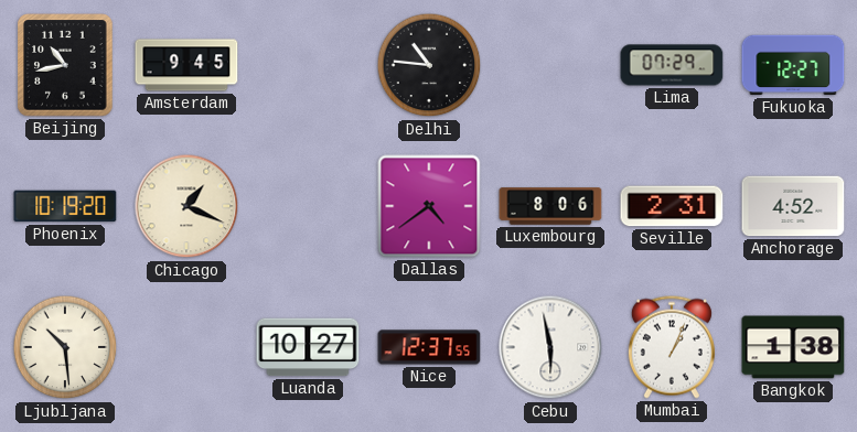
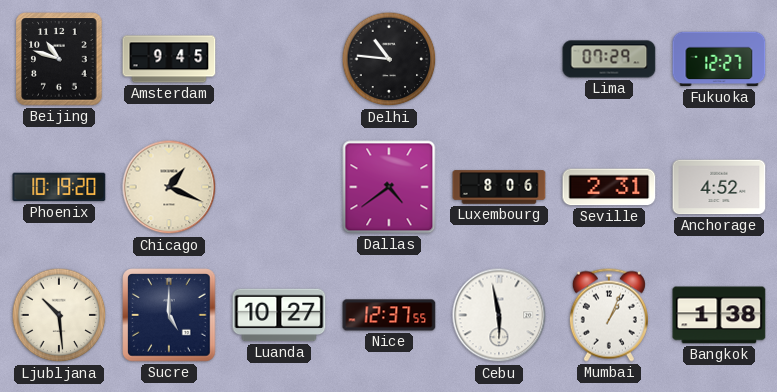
Beijing: 10:43 -> 10:48
Sucre: none -> 5:00
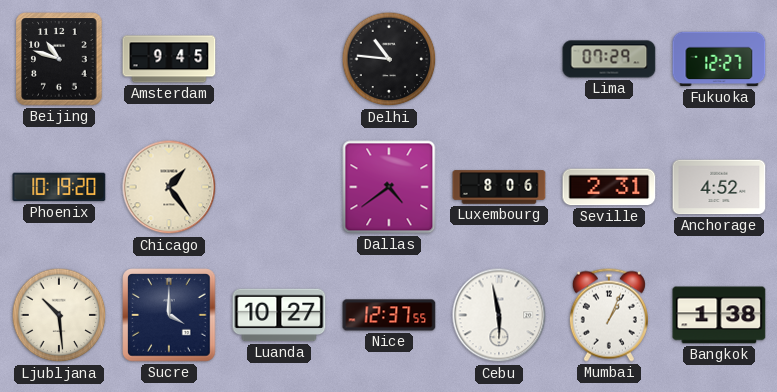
Chicago: 1:19 -> 1:24
Sucre: 5:00 -> 4:00
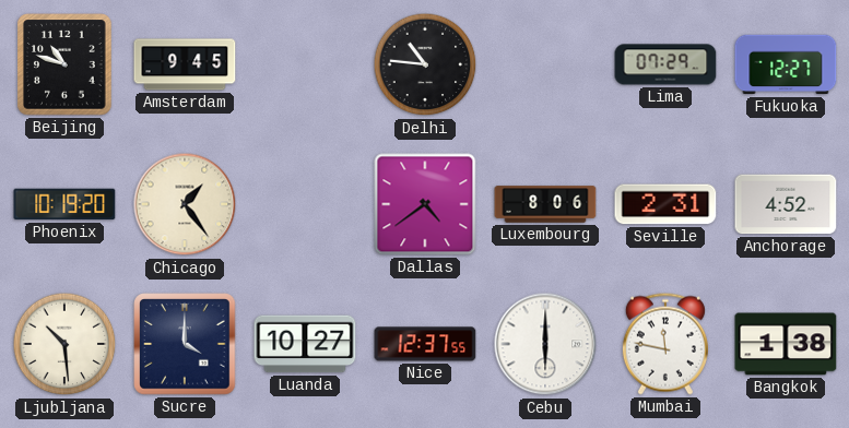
Cebu: 5:58 -> 6:00
Mumbai: 1:04 -> 11:47
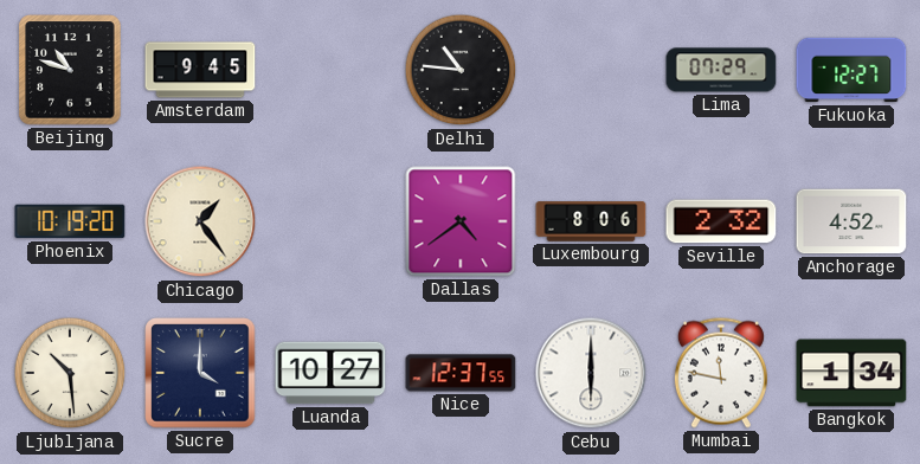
Seville: 2:31 -> 2:32
Bangkok: 1:38 -> 1:34
